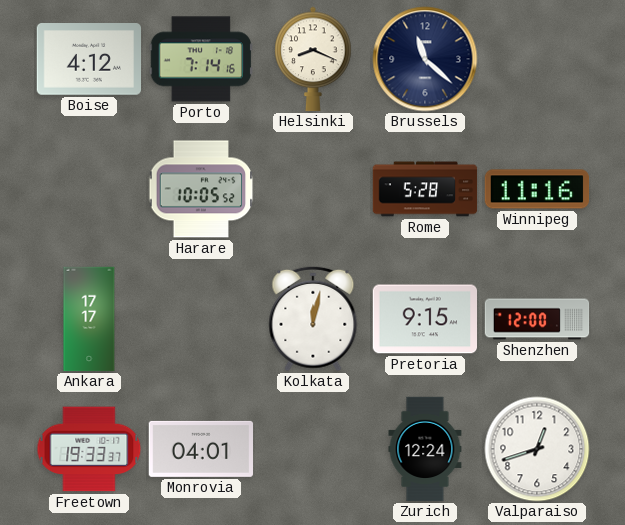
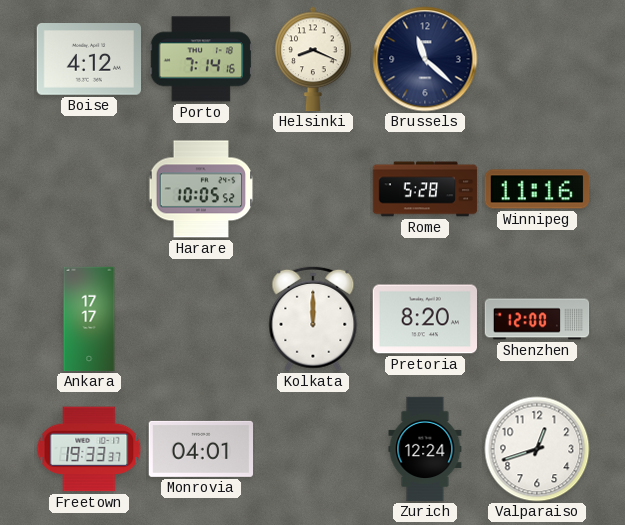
Kolkata: 12:02 -> 12:00
Pretoria: 9:15 -> 8:20
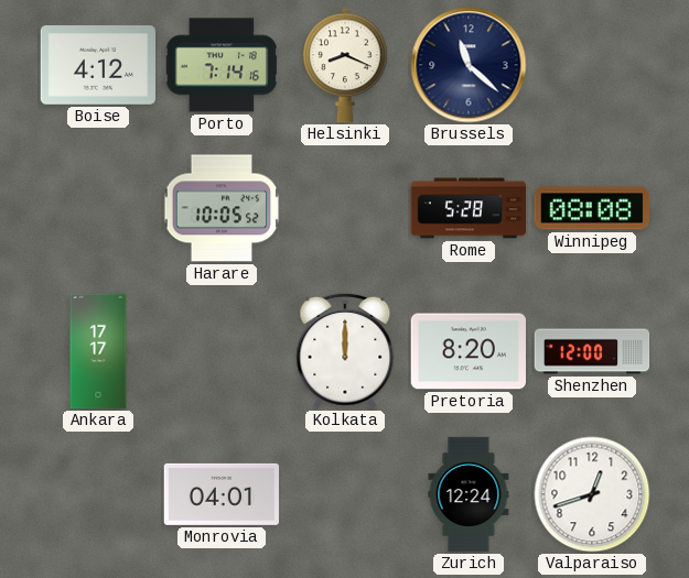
Winnipeg: 11:16 -> 08:08
Freetown: 19:33 -> none
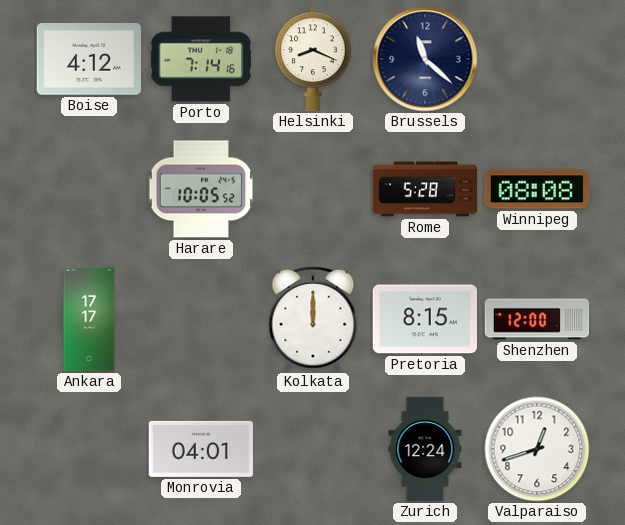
Pretoria: 8:20 -> 8:15
